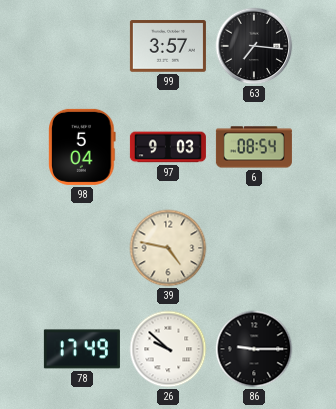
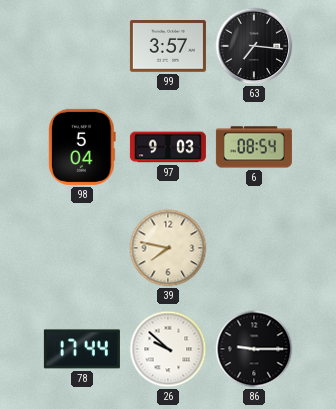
39: 4:47 -> 7:47
78: 17:49 -> 17:44
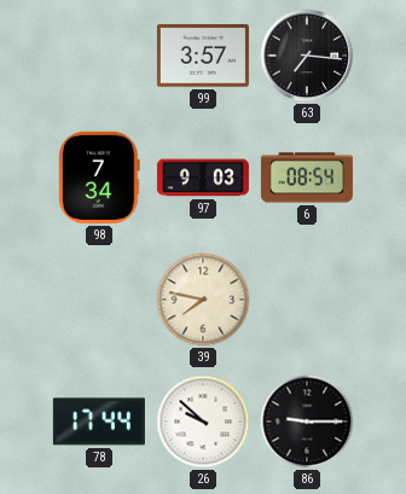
98: 5:04 -> 7:34
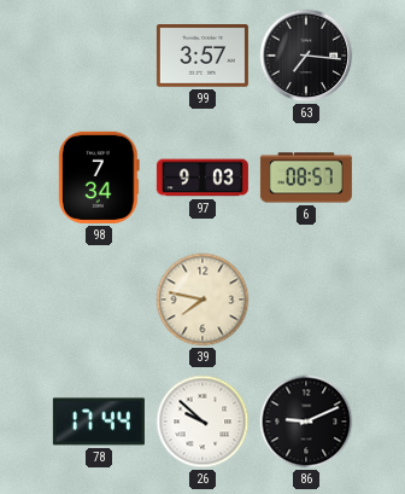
6: 08:54 -> 08:57
86: 9:15 -> 9:11
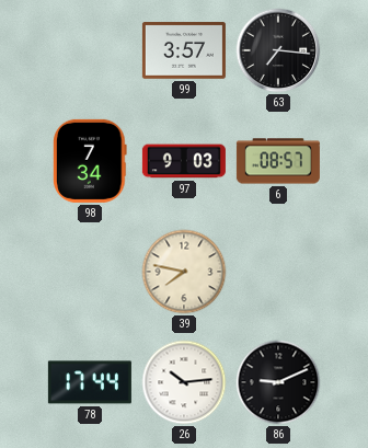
26: 9:52 -> 10:14
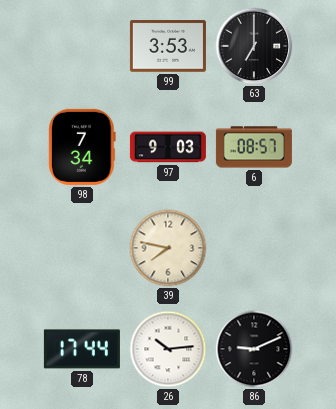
99: 3:57 -> 3:53
63: 7:16 -> 7:00
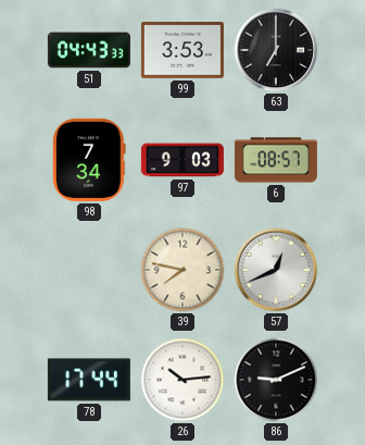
51: none -> 04:43
57: none -> 12:41
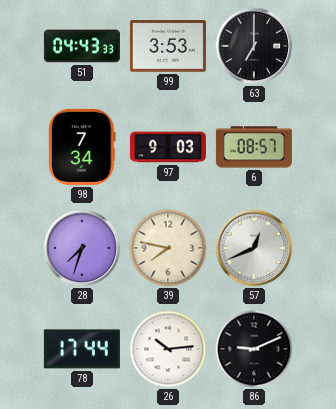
28: none -> 7:33
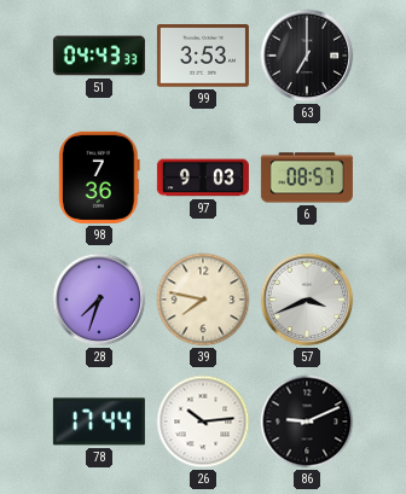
98: 7:34 -> 7:36
57: 12:41 -> 3:41
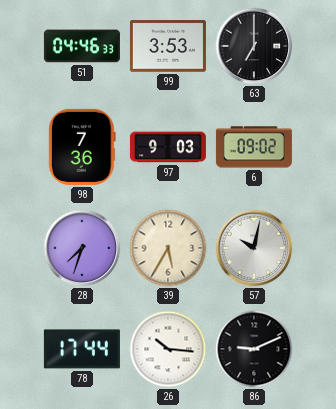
51: 04:43 -> 04:46
6: 08:57 -> 09:02
39: 7:47 -> 5:35
57: 3:41 -> 10:02
26: 10:14 -> 10:16
